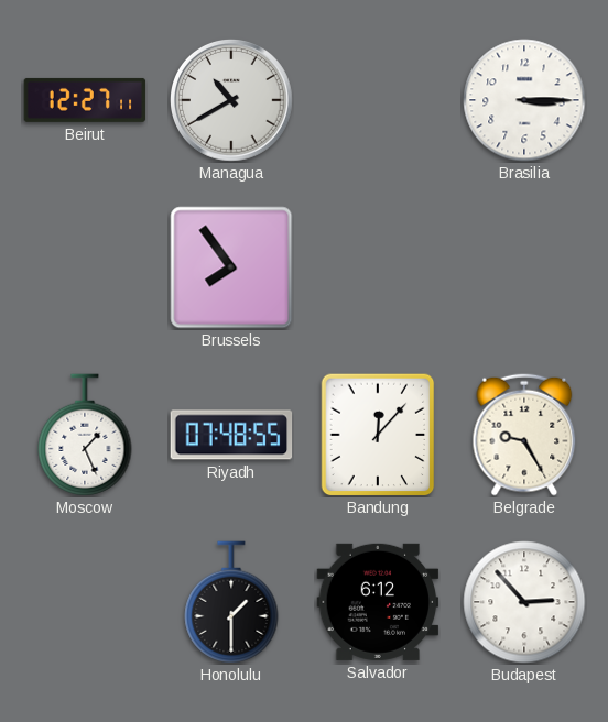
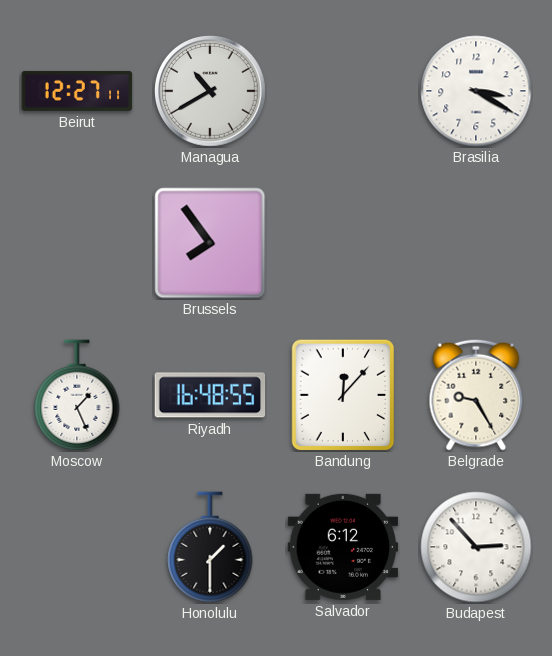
Brasilia: 3:15 -> 3:20
Riyadh: 07:48 -> 16:48
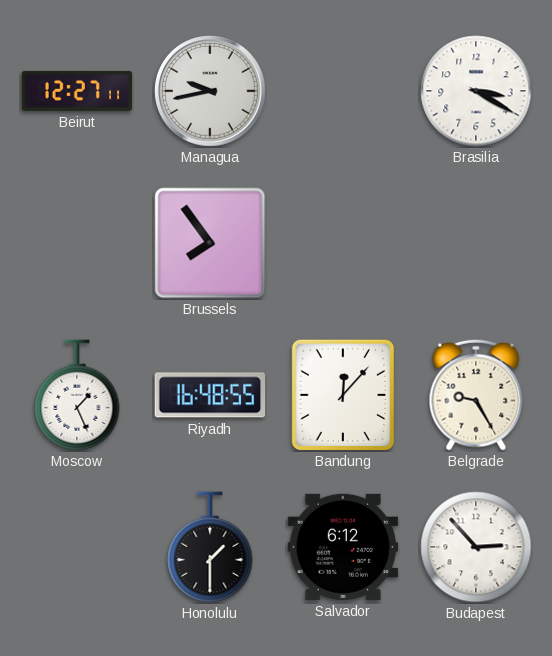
Managua: 10:40 -> 9:43
